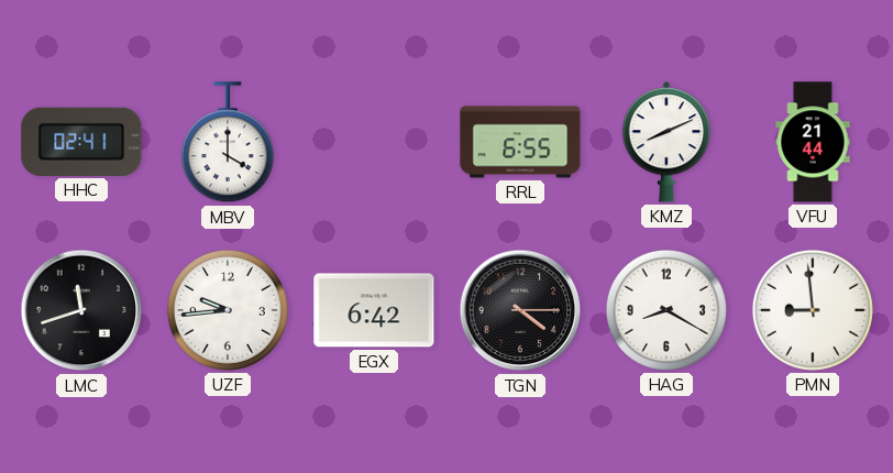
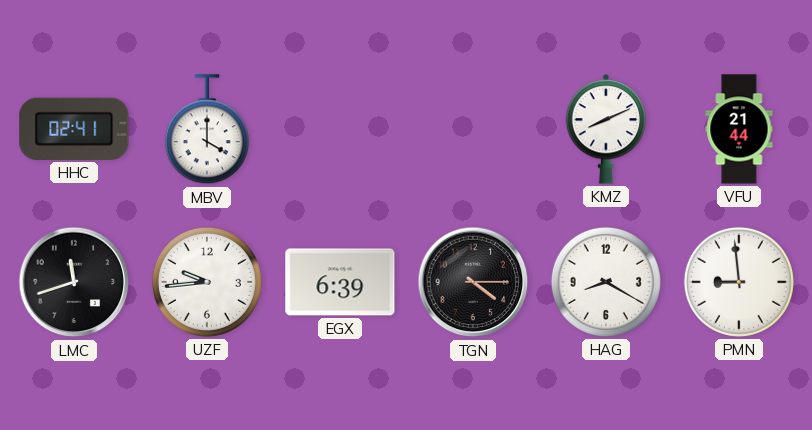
RRL: 6:55 -> none
EGX: 6:42 -> 6:39
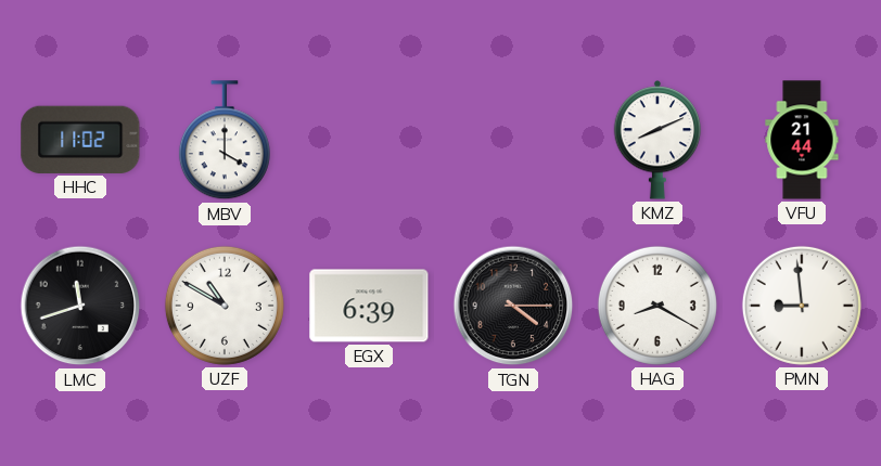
HHC: 02:41 -> 11:02
UZF: 9:44 -> 10:50
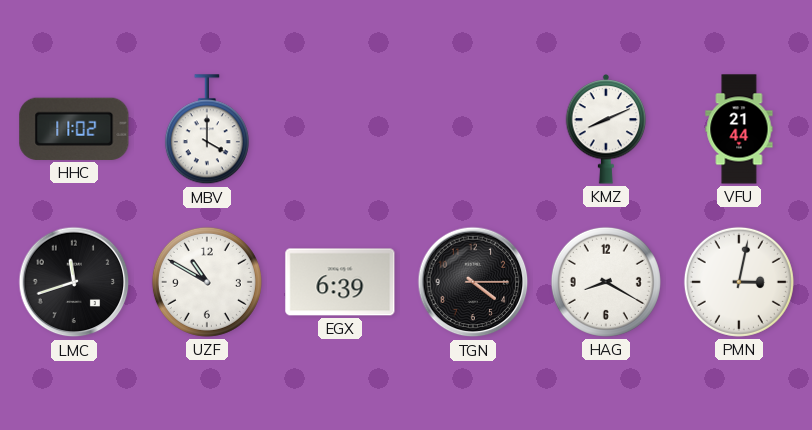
PMN: 8:59 -> 3:02
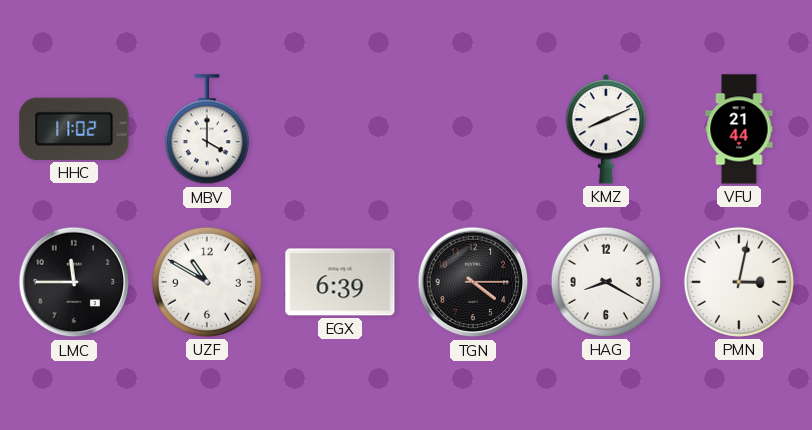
LMC: 11:42 -> 11:45
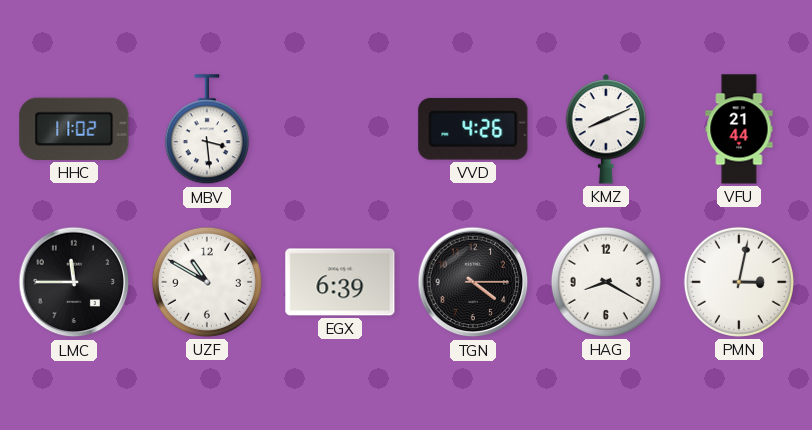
MBV: 4:00 -> 3:29
VVD: none -> 4:26
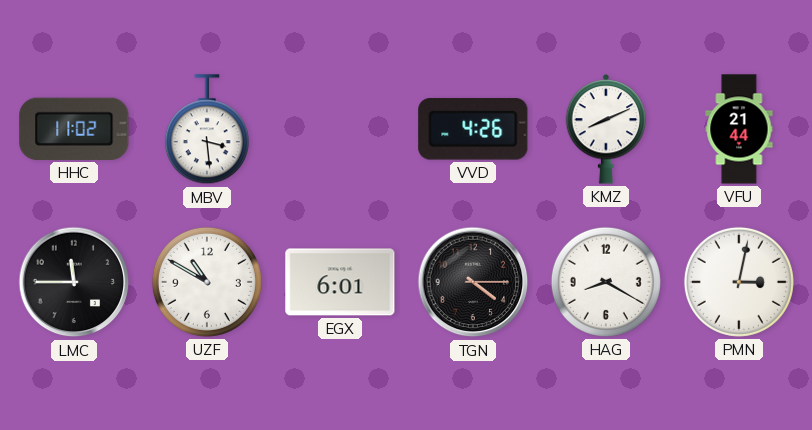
EGX: 6:39 -> 6:01
